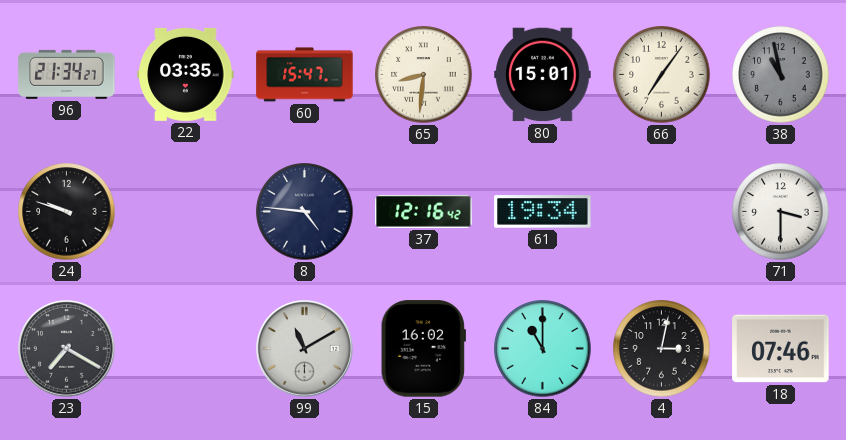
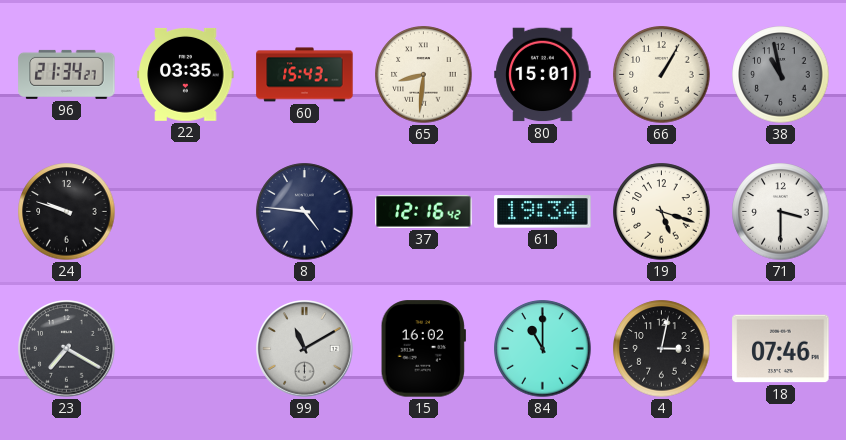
60: 15:47 -> 15:43
66: 7:06 -> 1:05
19: none -> 5:18
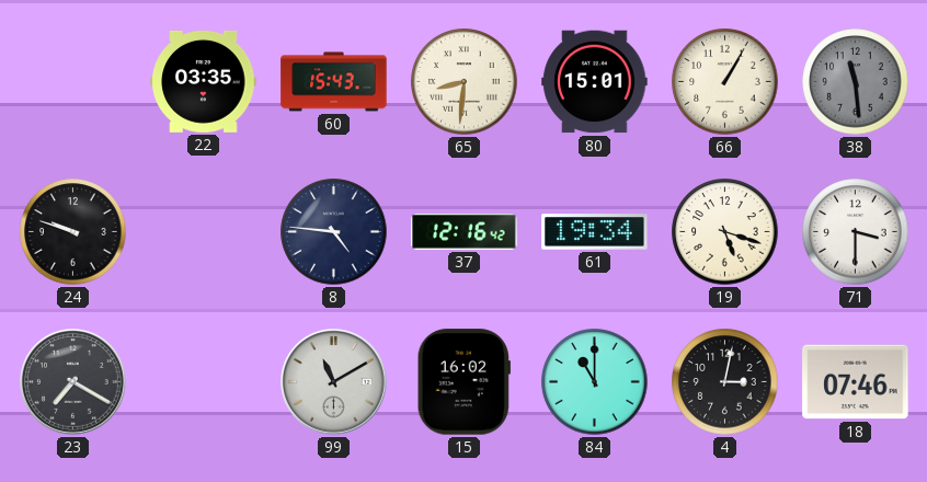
96: 21:34 -> none
38: 10:58 -> 11:29
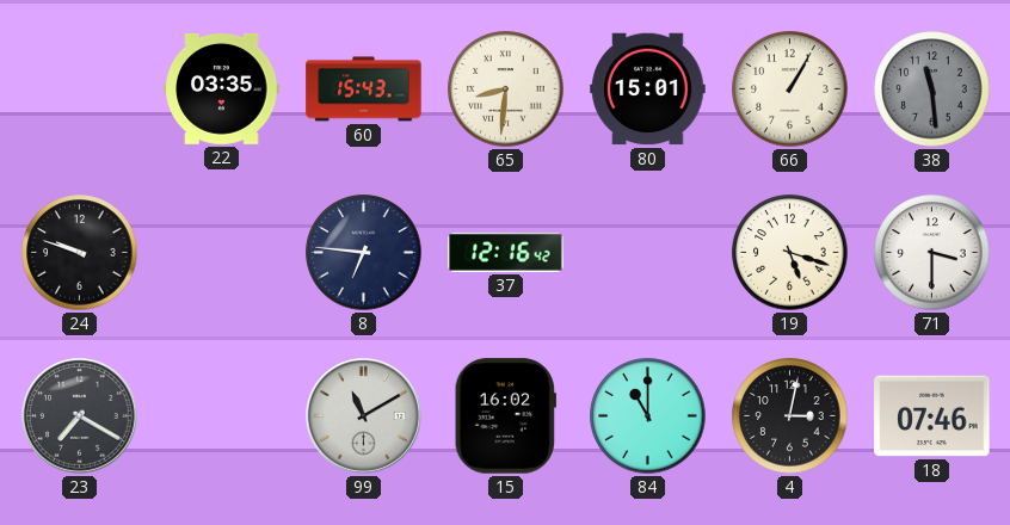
8: 4:46 -> 6:46
61: 19:34 -> none
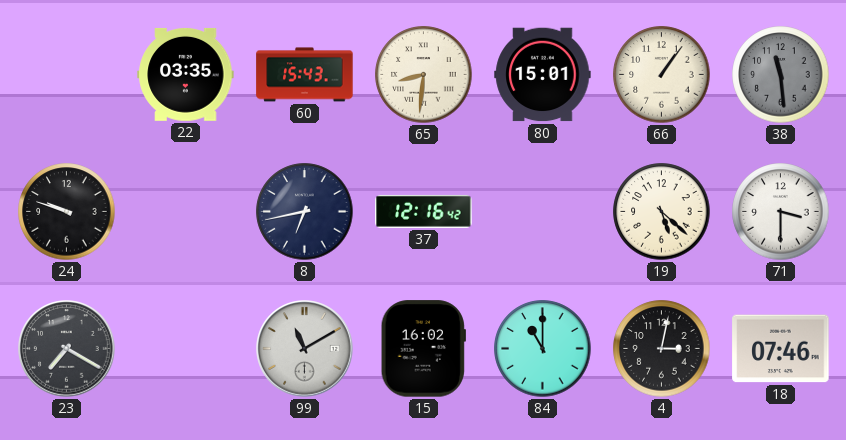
66: 1:05 -> 1:06
8: 6:46 -> 6:43
19: 5:18 -> 5:22
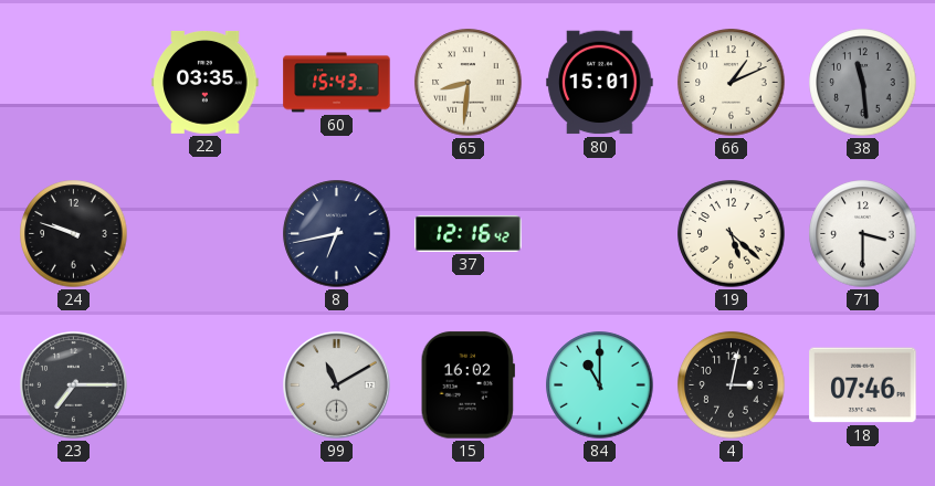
66: 1:06 -> 1:11
23: 7:20 -> 7:15
